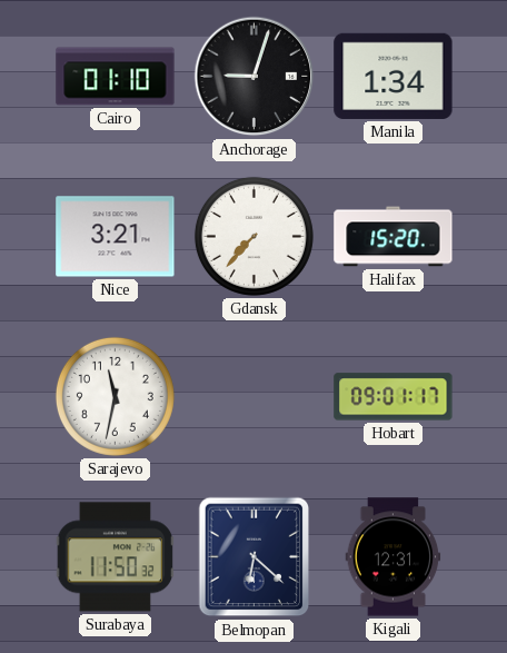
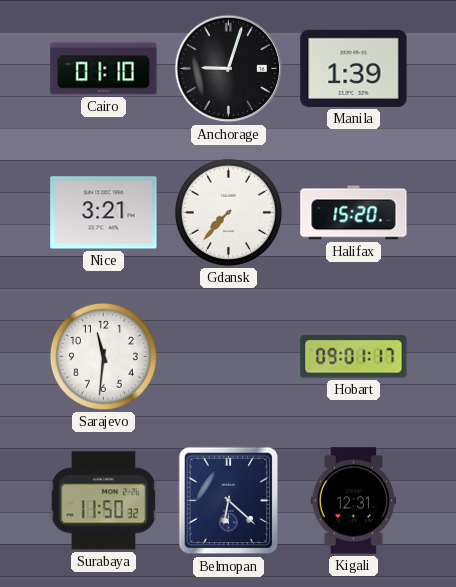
Manila: 1:34 -> 1:39
Sarajevo: 11:32 -> 11:31
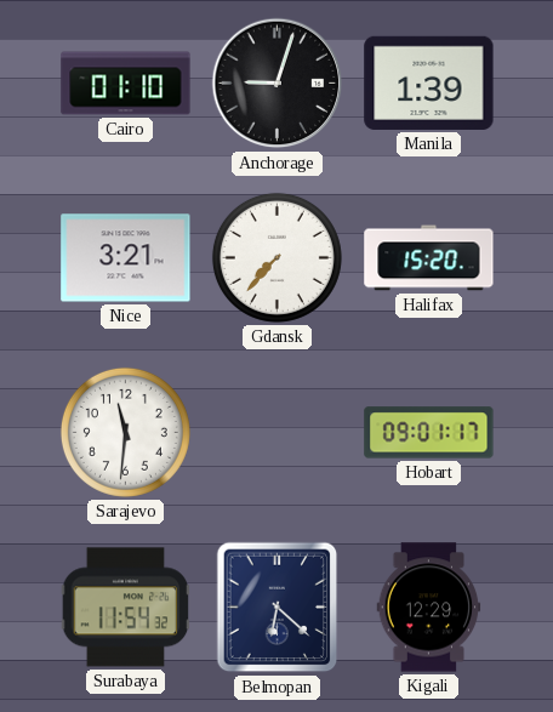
Surabaya: 11:50 -> 11:54
Kigali: 12:31 -> 12:29
